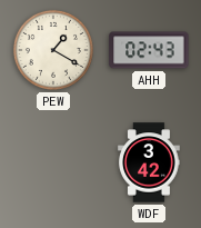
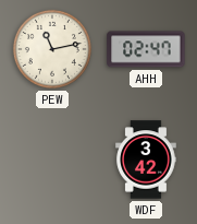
PEW: 1:20 -> 11:13
AHH: 02:43 -> 02:47
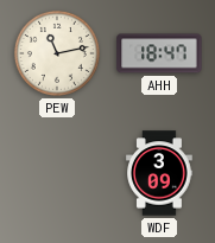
AHH: 02:47 -> 18:47
WDF: 3:42 -> 3:09
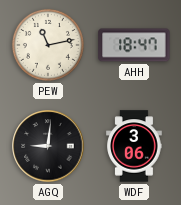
AGQ: none -> 9:01
WDF: 3:09 -> 3:06
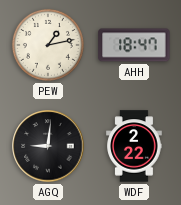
PEW: 11:13 -> 1:13
WDF: 3:06 -> 2:22
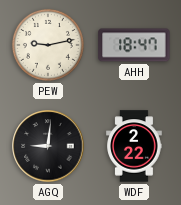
PEW: 1:13 -> 9:13
